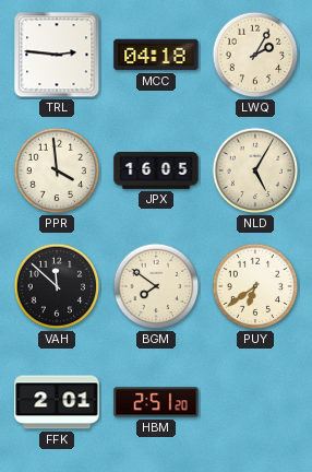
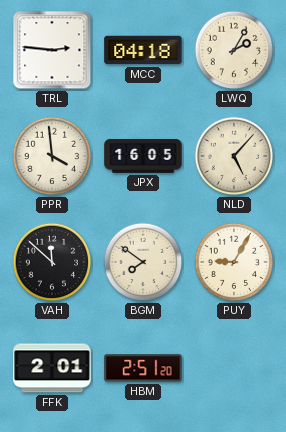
NLD: 5:05 -> 5:07
PUY: 6:39 -> 9:05
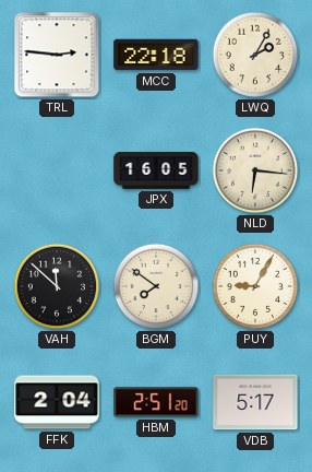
MCC: 04:18 -> 22:18
PPR: 3:59 -> none
NLD: 5:07 -> 6:16
FFK: 2:01 -> 2:04
VDB: none -> 5:17
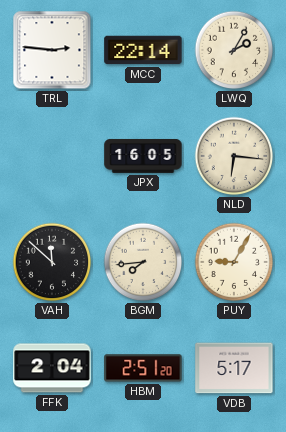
MCC: 22:18 -> 22:14
BGM: 7:51 -> 7:44
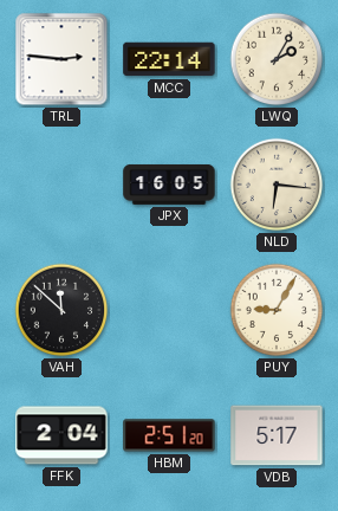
BGM: 7:44 -> none
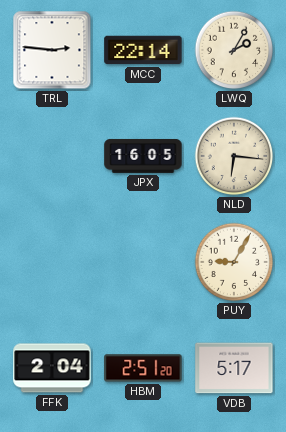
VAH: 11:52 -> none
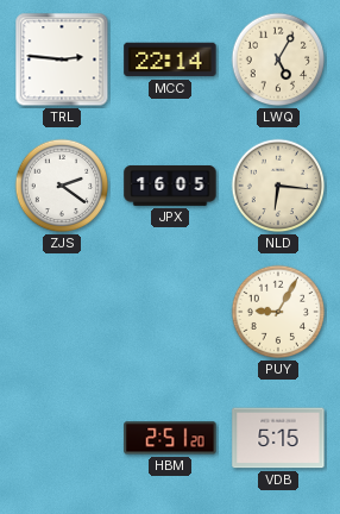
LWQ: 2:05 -> 5:05
ZJS: none -> 2:21
FFK: 2:04 -> none
VDB: 5:17 -> 5:15
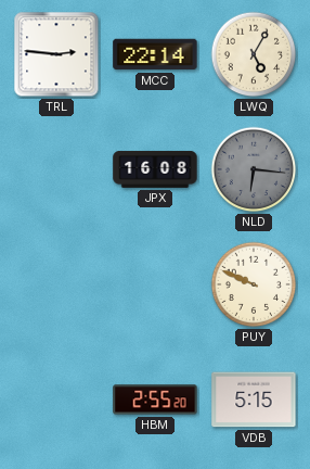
ZJS: 2:21 -> none
JPX: 16:05 -> 16:08
NLD dial: cream -> grey
PUY: 9:05 -> 9:49
HBM: 2:51 -> 2:55
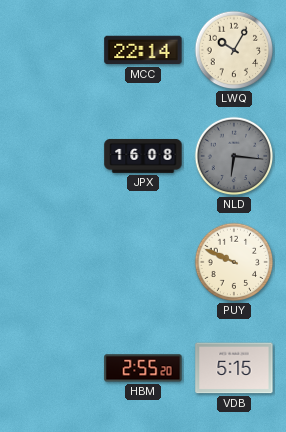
TRL: 2:46 -> none
LWQ: 5:05 -> 10:05
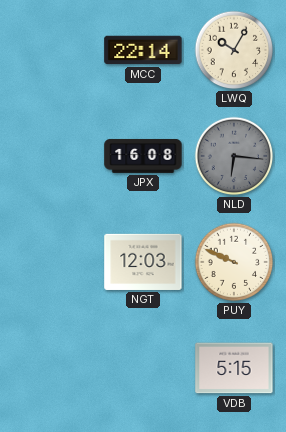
NGT: none -> 12:03
HBM: 2:55 -> none
